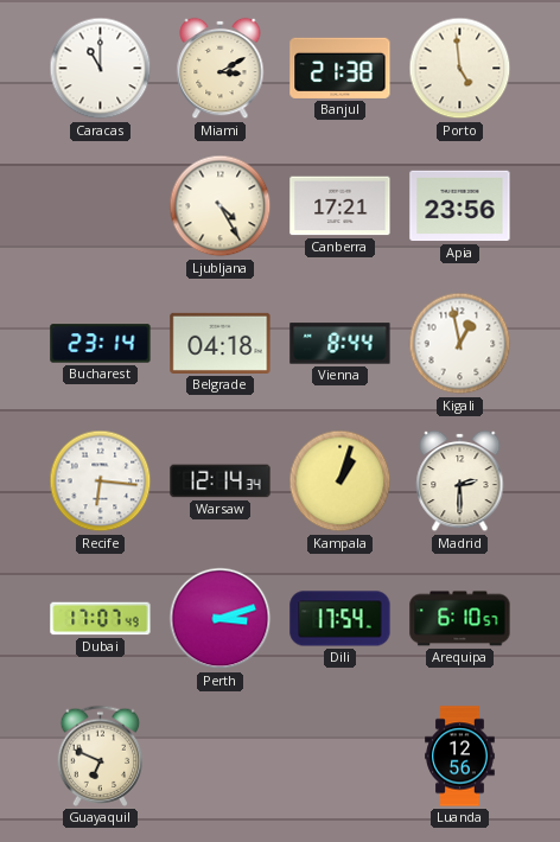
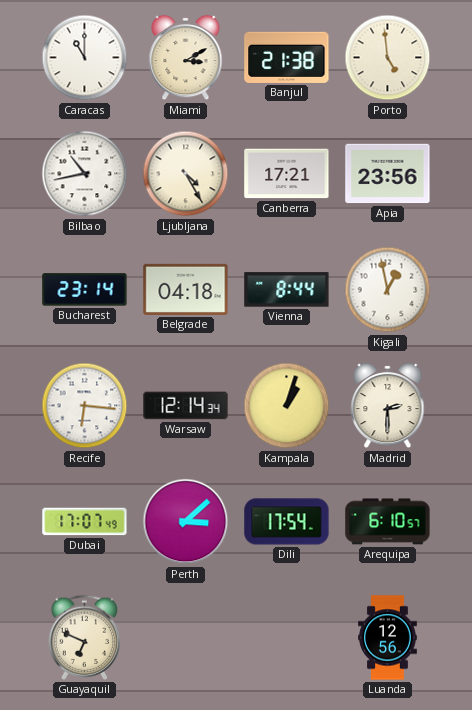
Bilbao: none -> 10:43
Perth: 3:12 -> 3:08
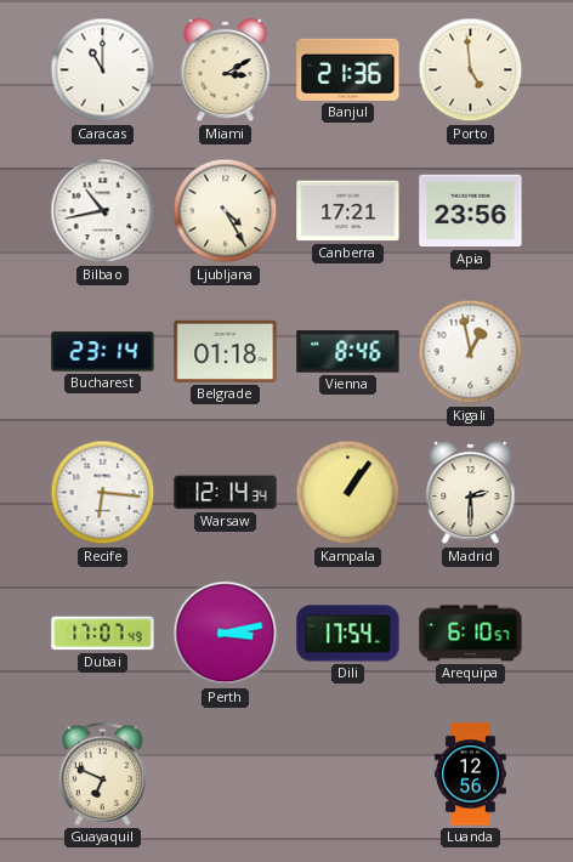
Banjul: 21:38 -> 21:36
Belgrade: 04:18 -> 01:18
Vienna: 8:44 -> 8:46
Kampala: 1:03 -> 1:06
Perth: 3:08 -> 3:13
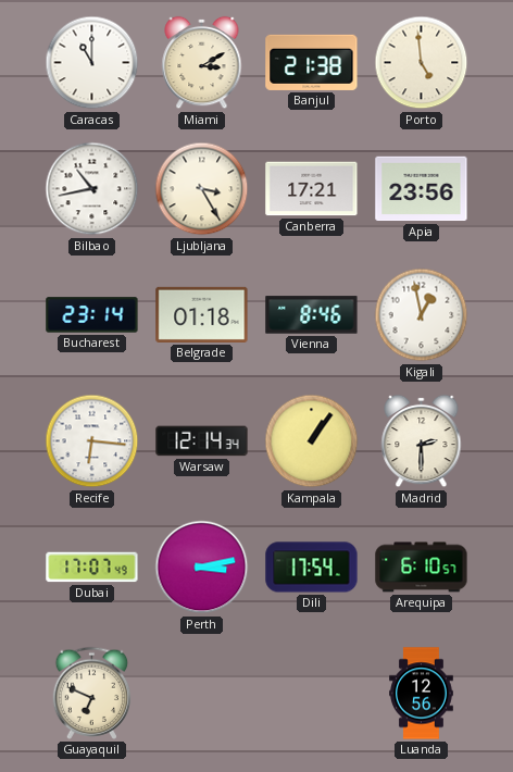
Banjul: 21:36 -> 21:38
Ljubljana: 4:25 -> 3:25
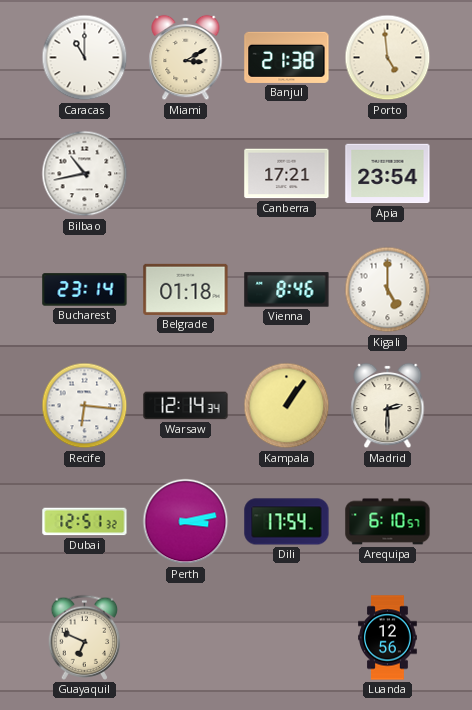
Ljubljana: 3:25 -> none
Apia: 23:56 -> 23:54
Kigali: 12:58 -> 5:00
Dubai: 17:07 -> 12:51
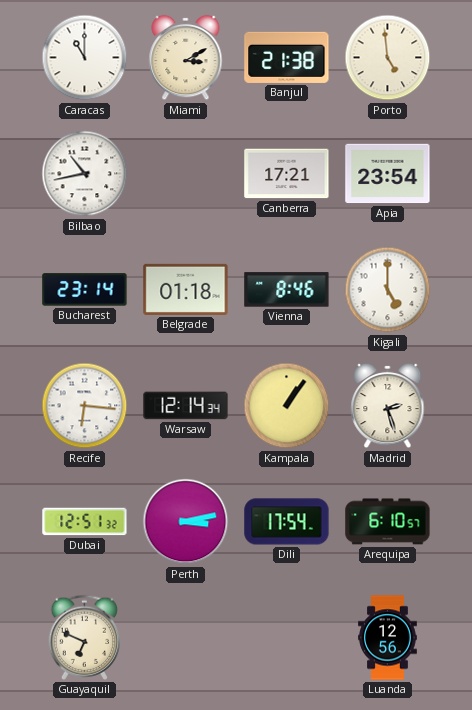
Madrid: 2:30 -> 2:27
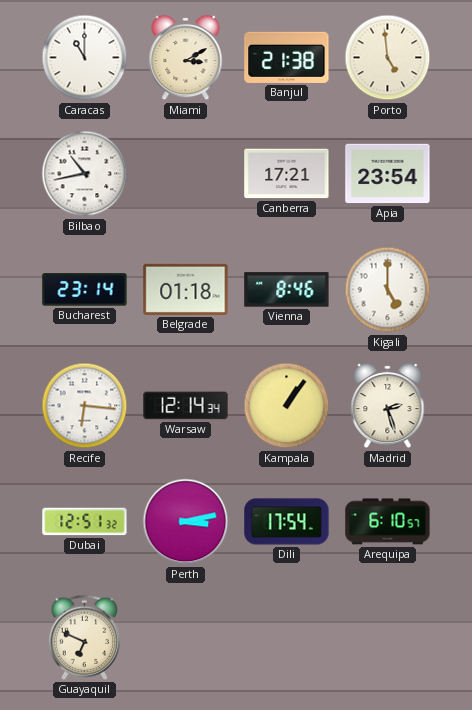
Luanda: 12:56 -> none
